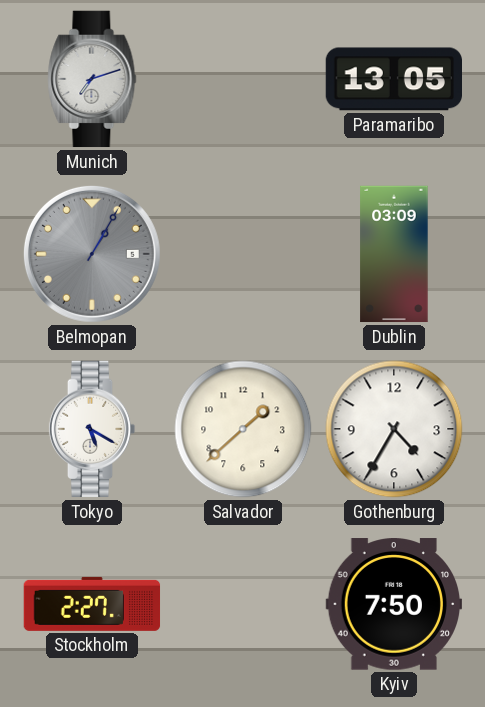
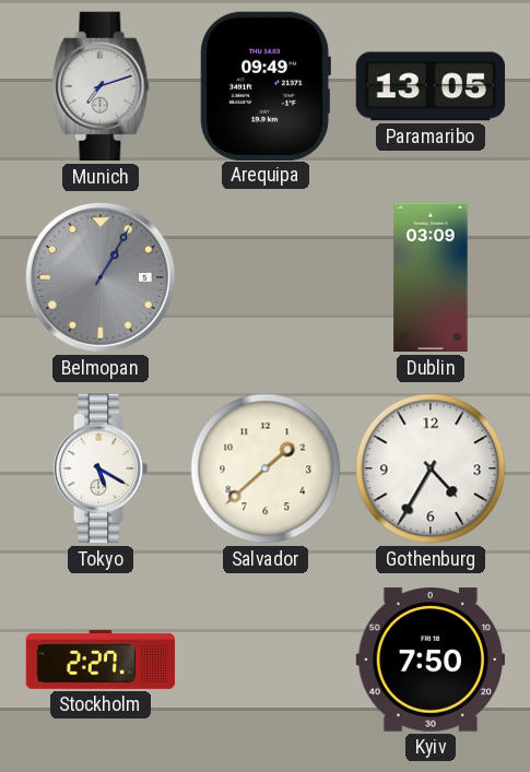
Arequipa: none -> 09:49
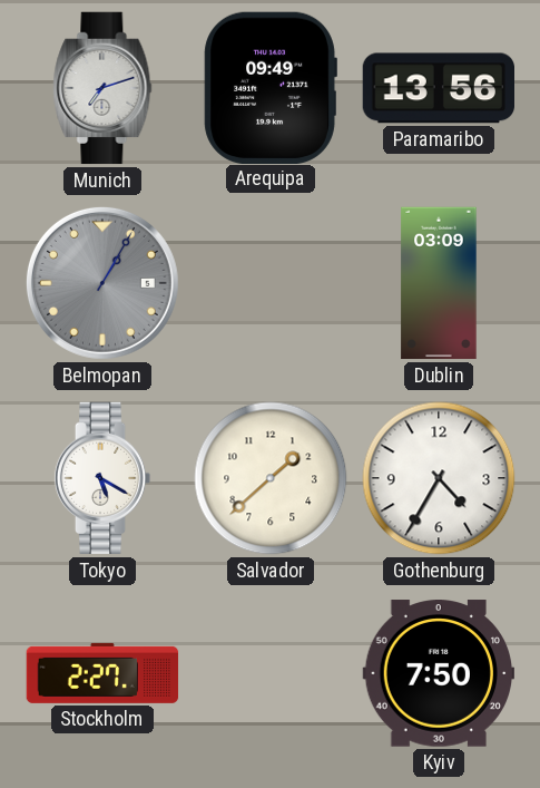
Paramaribo: 13:05 -> 13:56
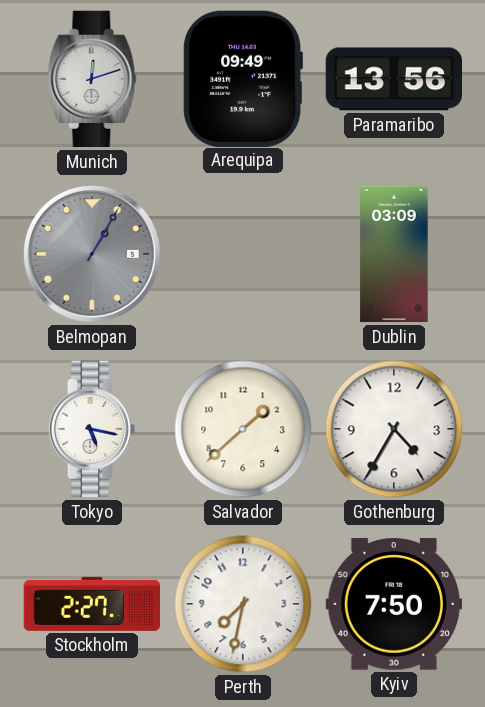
Munich: 7:12 -> 12:12
Tokyo: 5:20 -> 5:17
Perth: none -> 7:32
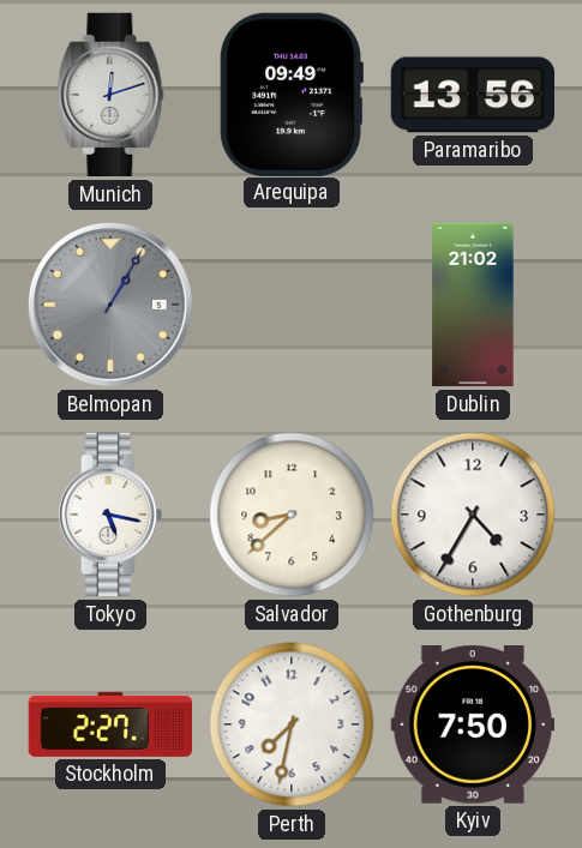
Dublin: 03:09 -> 21:02
Salvador: 1:38 -> 8:38
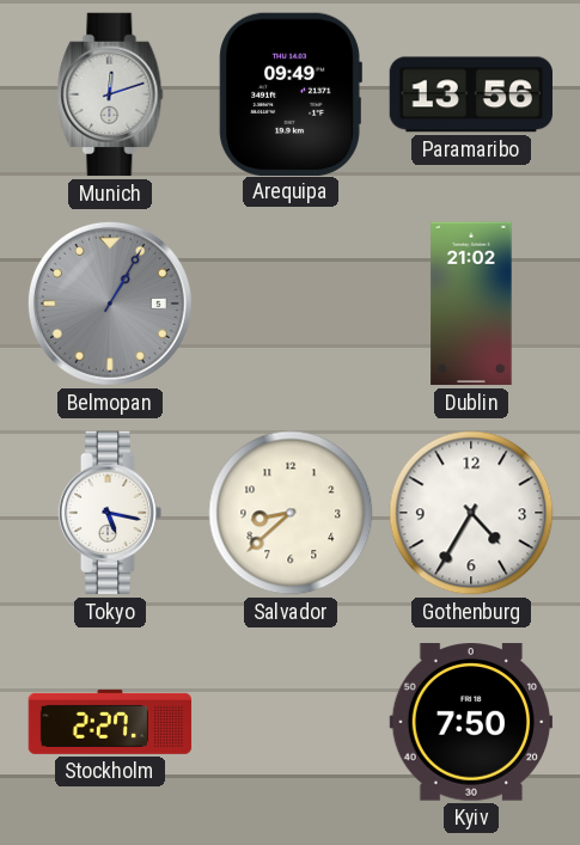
Perth: 7:32 -> none
